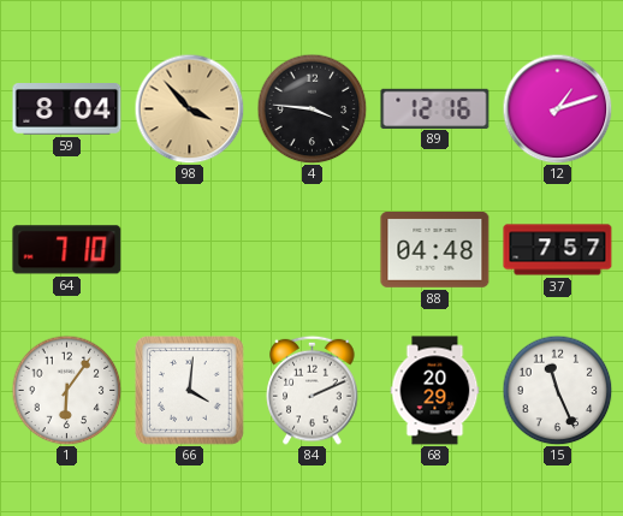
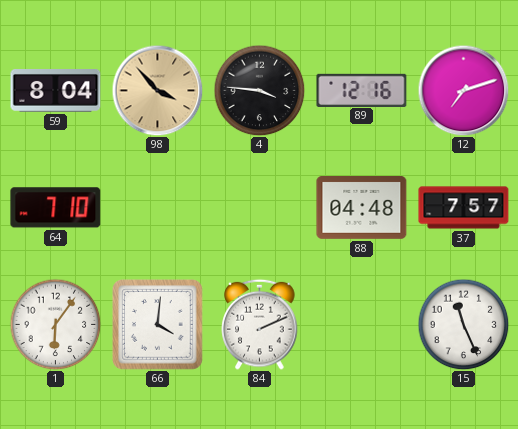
12: 1:12 -> 7:12
68: 20:29 -> none
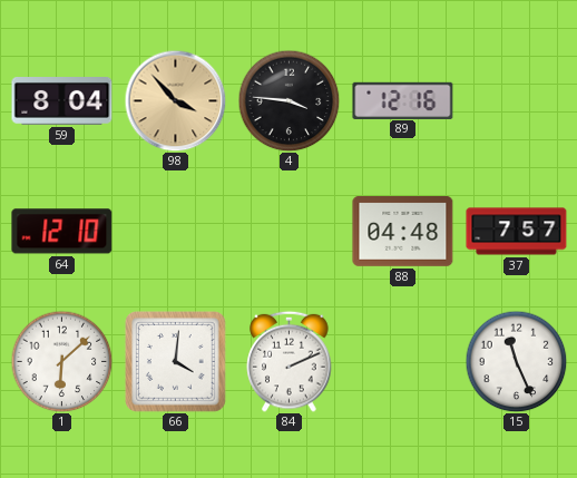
12: 7:12 -> none
64: 7:10 -> 12:10
1: 6:06 -> 6:08
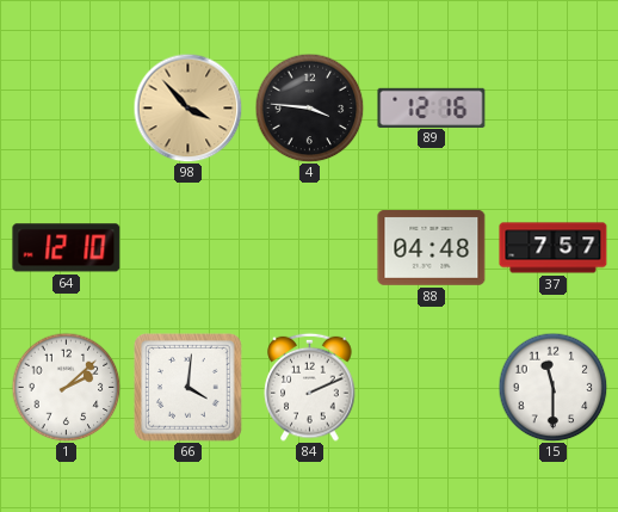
59: 8:04 -> none
1: 6:08 -> 2:08
15: 11:26 -> 11:30
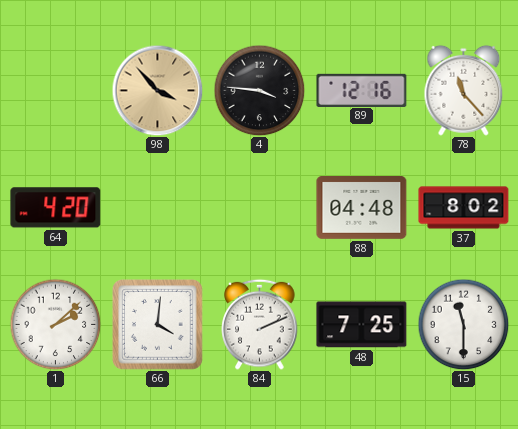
78: none -> 11:23
64: 12:10 -> 4:20
37: 7:57 -> 8:02
48: none -> 7:25
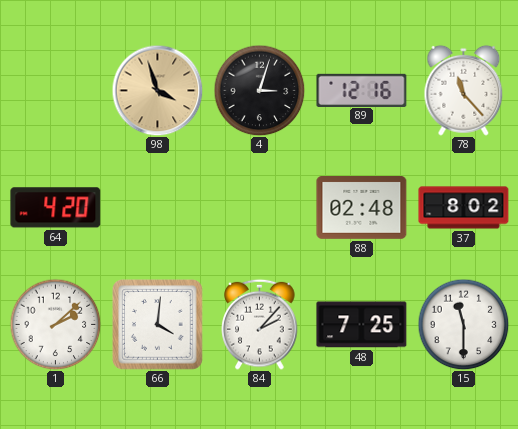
98: 3:53 -> 3:57
4: 3:46 -> 3:03
88: 04:48 -> 02:48
84: 2:11 -> 2:07
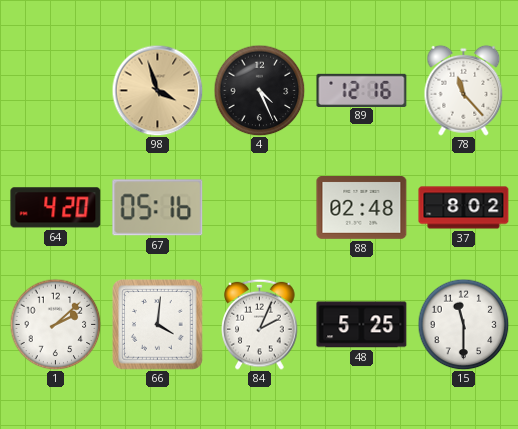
4: 3:03 -> 4:26
67: none -> 05:16
84: 2:07 -> 2:04
48: 7:25 -> 5:25
